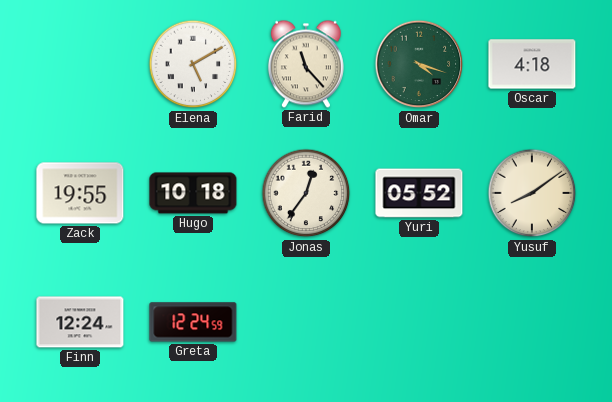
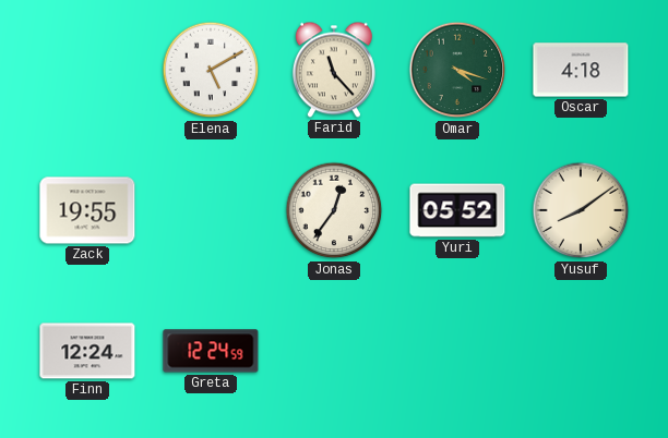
Hugo: 10:18 -> none
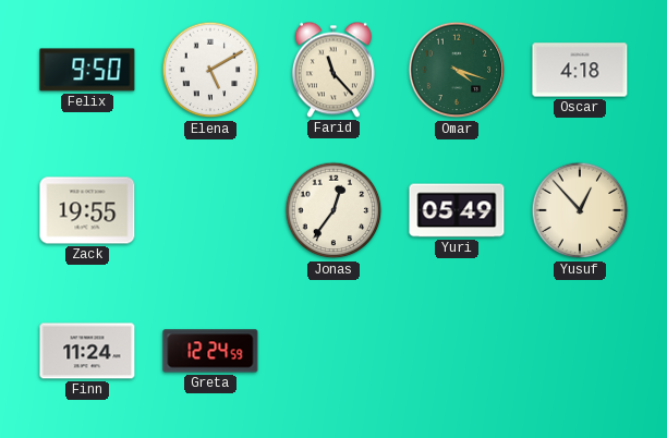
Felix: none -> 9:50
Yuri: 05:52 -> 05:49
Yusuf: 8:09 -> 12:53
Finn: 12:24 -> 11:24
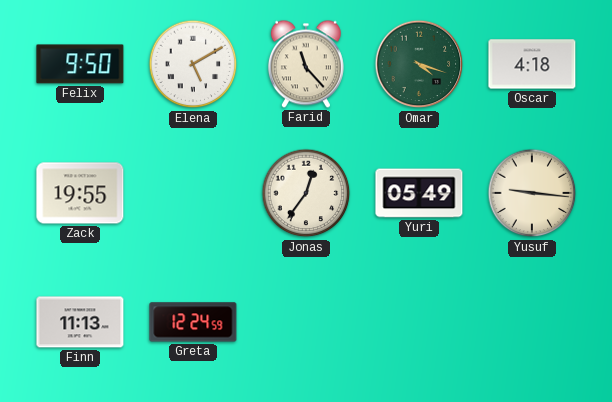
Yusuf: 12:53 -> 9:16
Finn: 11:24 -> 11:13
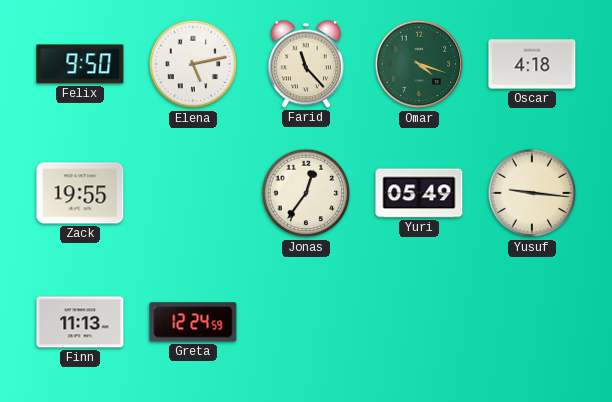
Elena: 5:10 -> 5:13
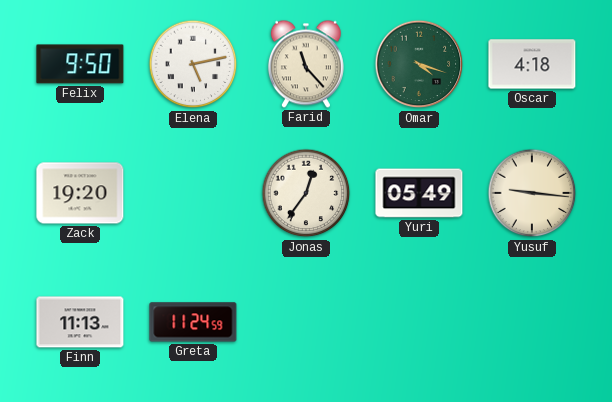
Zack: 19:55 -> 19:20
Greta: 12:24 -> 11:24
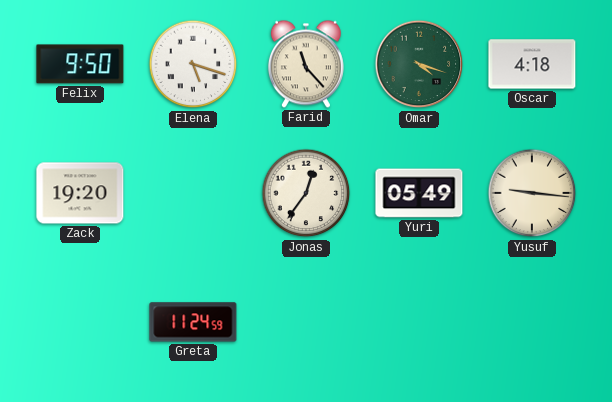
Elena: 5:13 -> 5:18
Finn: 11:13 -> none
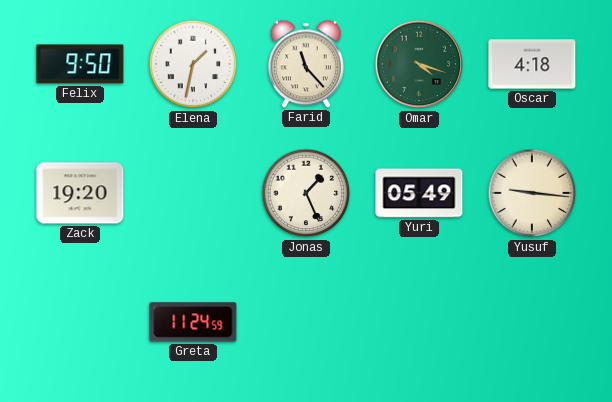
Elena: 5:18 -> 1:32
Jonas: 12:36 -> 1:26
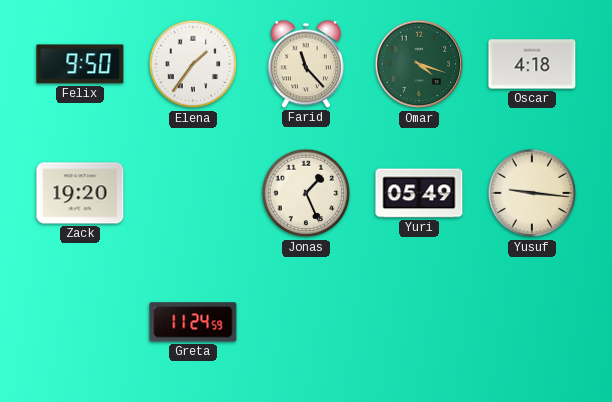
Elena: 1:32 -> 1:36
